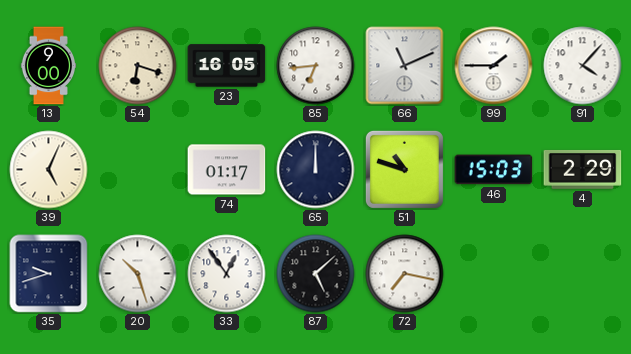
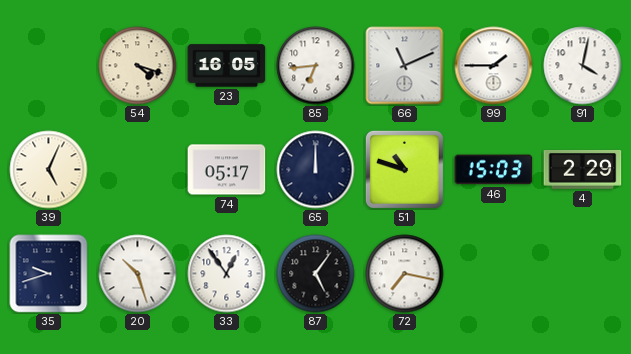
13: 9:00 -> none
54: 6:18 -> 4:18
91: 4:07 -> 4:02
74: 01:17 -> 05:17
87: 5:08 -> 5:06
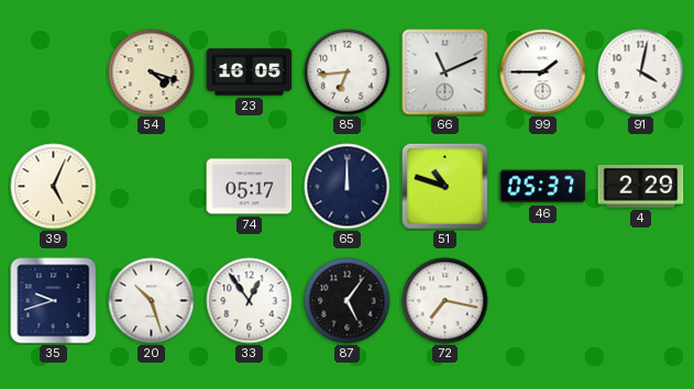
46: 15:03 -> 05:37
